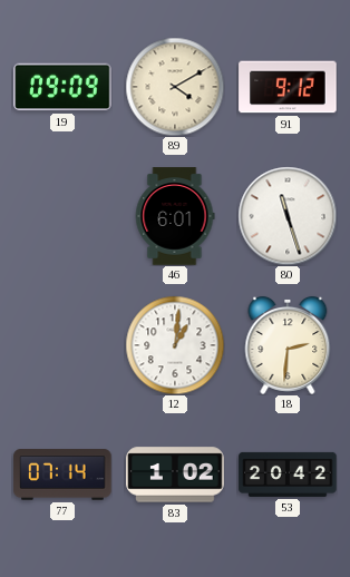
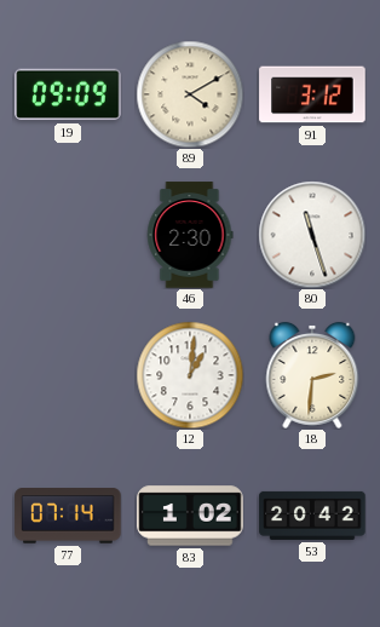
91: 9:12 -> 3:12
46: 6:01 -> 2:30
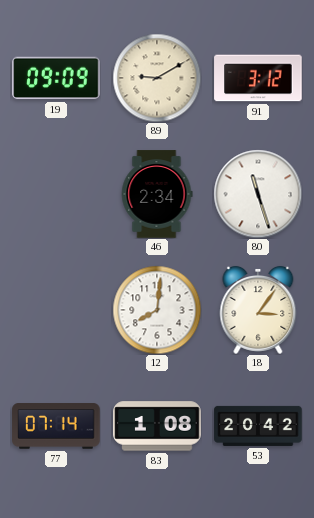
89: 4:10 -> 9:10
46: 2:30 -> 2:34
12: 1:01 -> 8:01
18: 2:31 -> 3:06
83: 1:02 -> 1:08
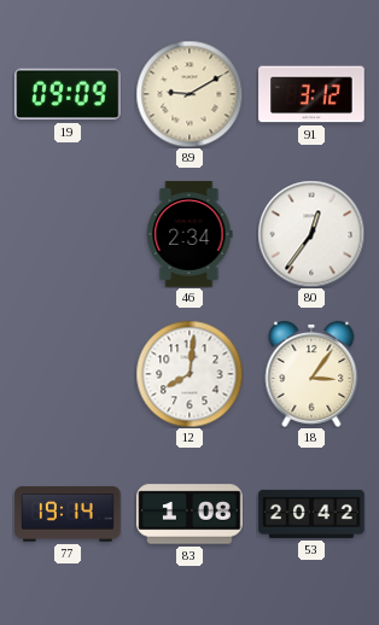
80: 11:27 -> 12:36
77: 07:14 -> 19:14
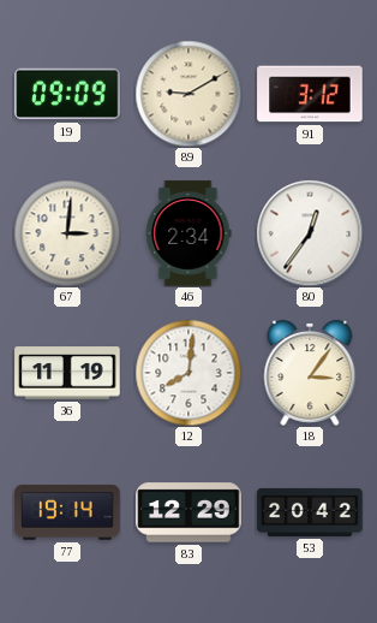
67: none -> 3:01
36: none -> 11:19
83: 1:08 -> 12:29
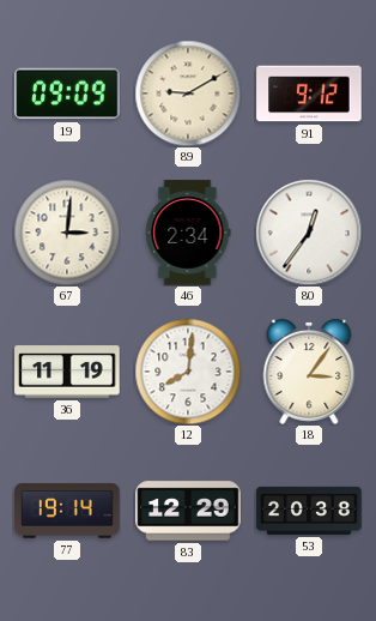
91: 3:12 -> 9:12
53: 20:42 -> 20:38
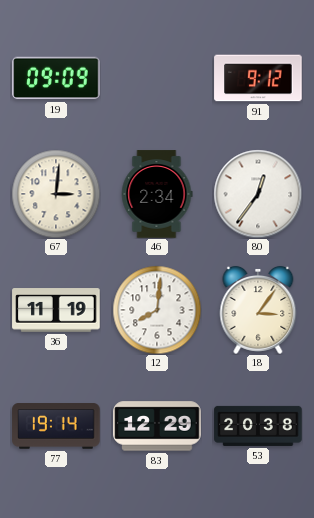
89: 9:10 -> none
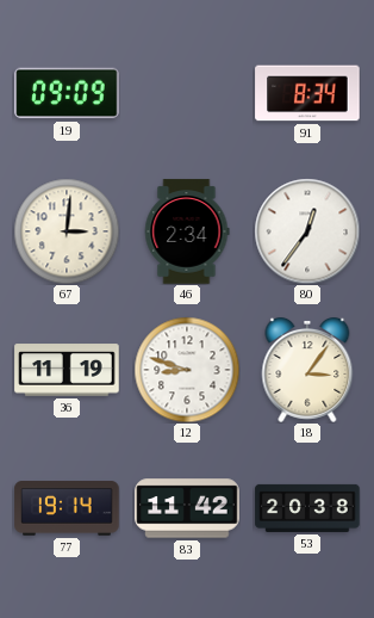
91: 9:12 -> 8:34
12: 8:01 -> 8:48
83: 12:29 -> 11:42
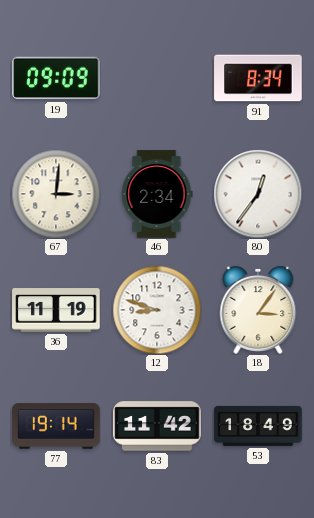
53: 20:38 -> 18:49
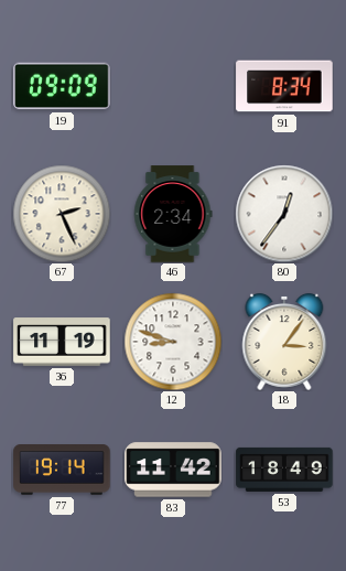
67: 3:01 -> 2:26
